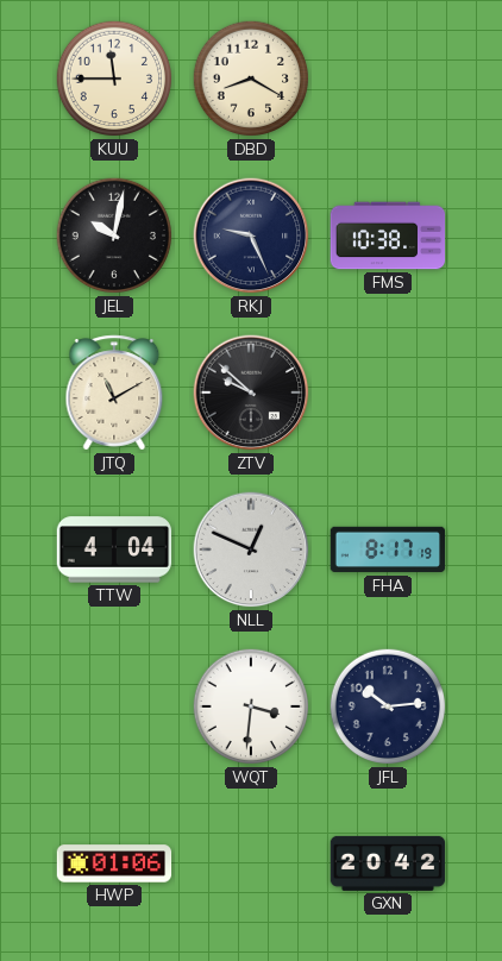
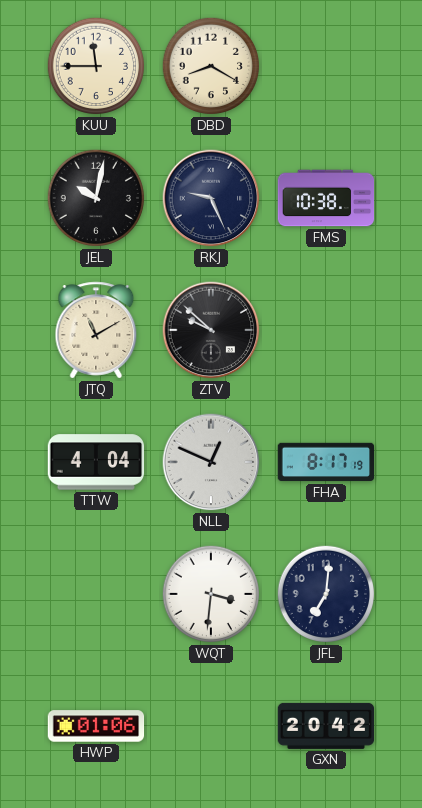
JFL: 10:14 -> 7:01
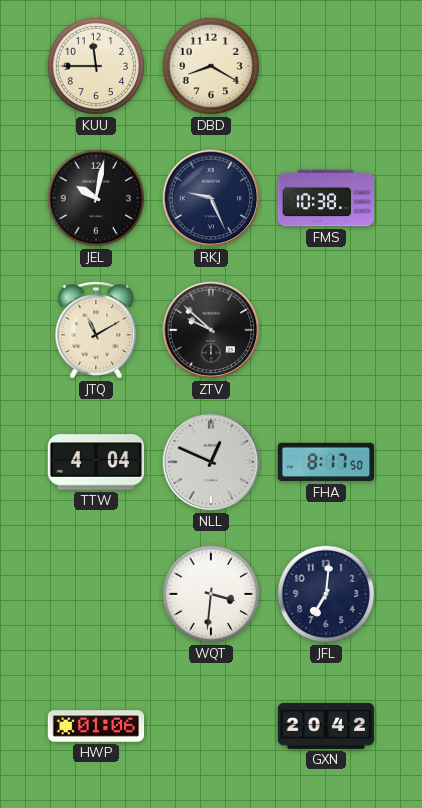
FHA: 8:17:19 -> 8:17:50
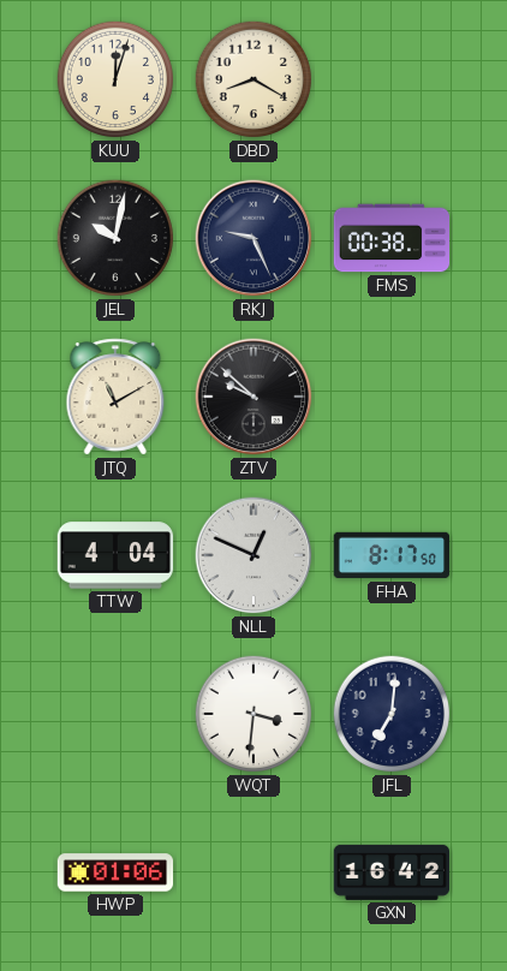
KUU: 11:45 -> 12:03
FMS: 10:38 -> 00:38
GXN: 20:42 -> 16:42
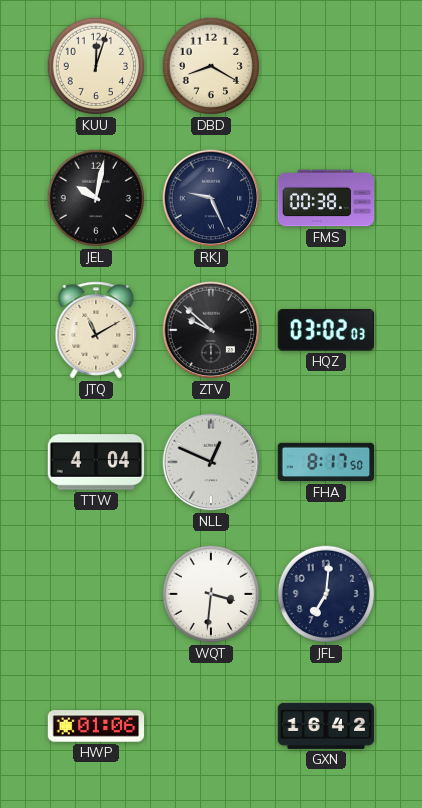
HQZ: none -> 03:02
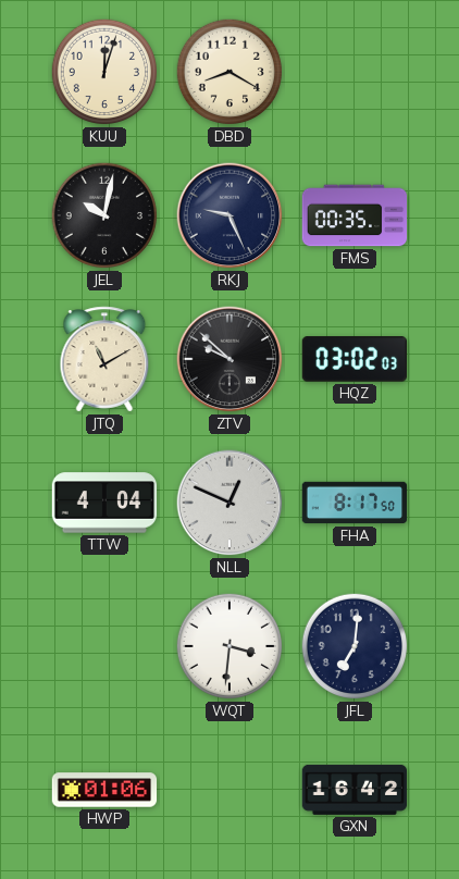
FMS: 00:38 -> 00:35
